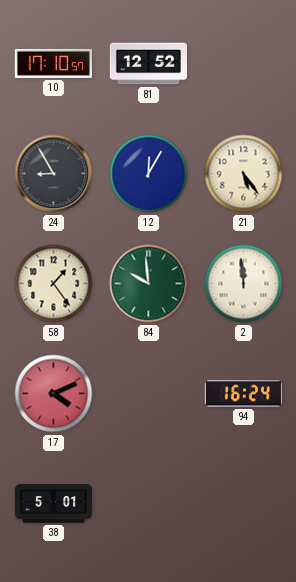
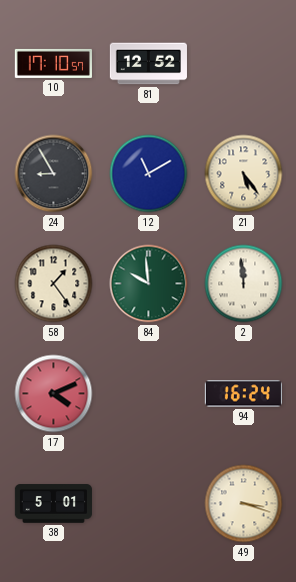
12: 12:05 -> 11:10
49: none -> 3:18
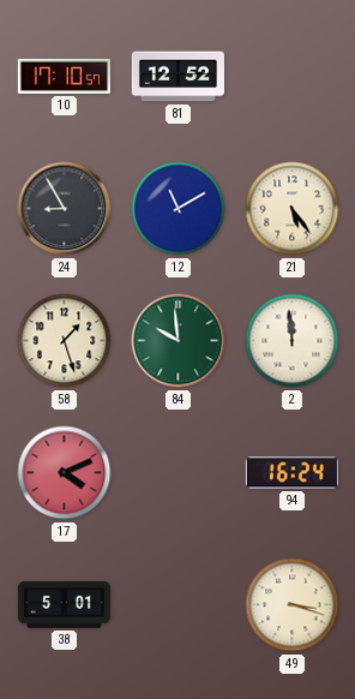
58: 1:24 -> 1:27
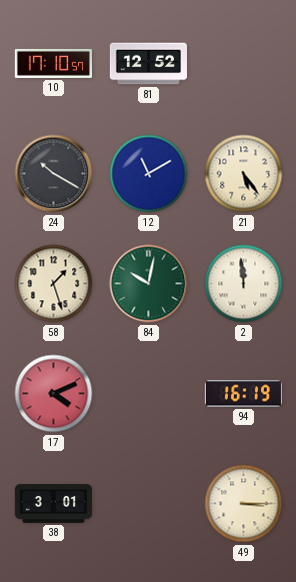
24: 8:55 -> 10:20
84: 9:59 -> 10:02
94: 16:24 -> 16:19
38: 5:01 -> 3:01
49: 3:18 -> 3:15
